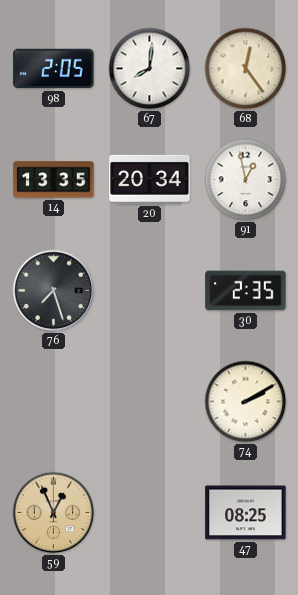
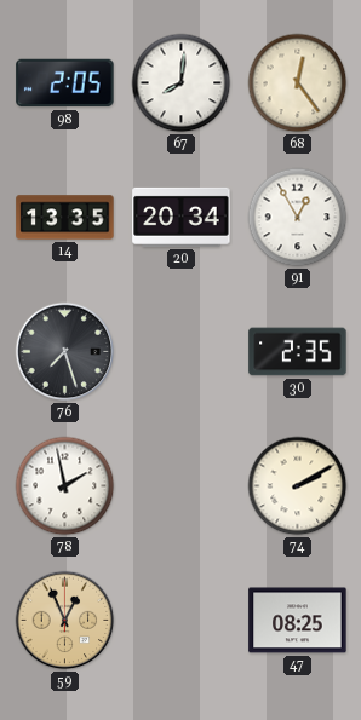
91: 12:58 -> 12:55
78: none -> 1:58
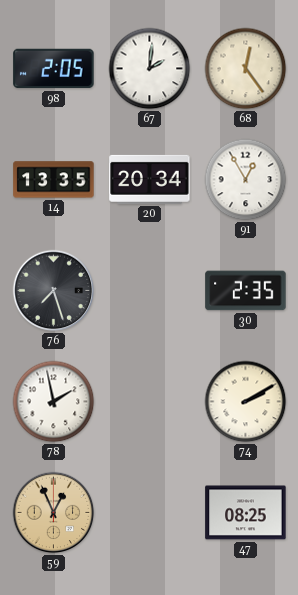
67: 8:01 -> 2:01
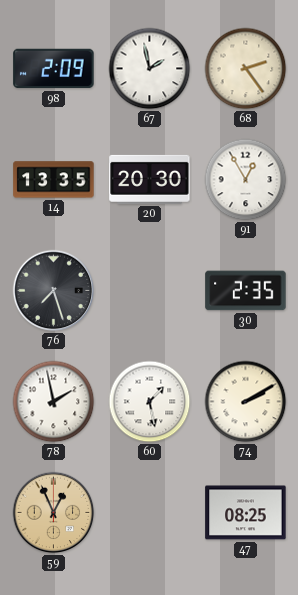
98: 2:05 -> 2:09
67: 2:01 -> 1:58
68: 12:24 -> 2:24
20: 20:34 -> 20:30
60: none -> 1:28
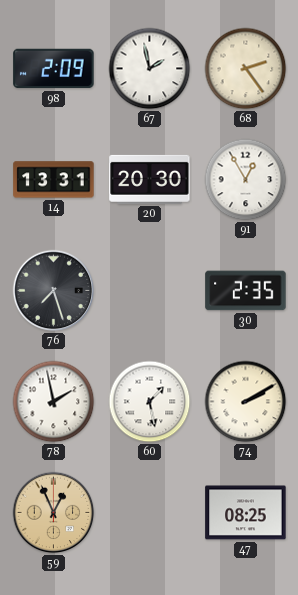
14: 13:35 -> 13:31
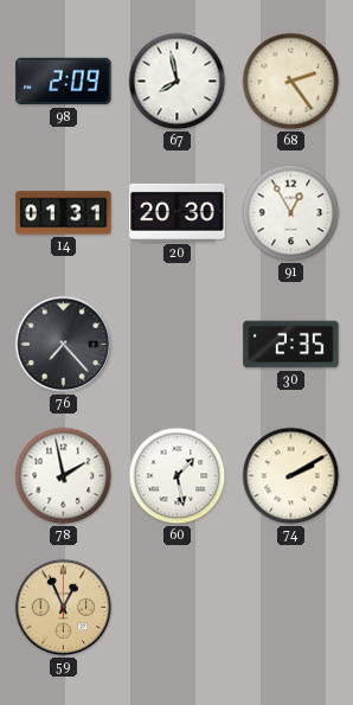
67: 1:58 -> 7:58
14: 13:31 -> 01:31
76: 7:27 -> 7:23
47: 08:25 -> none
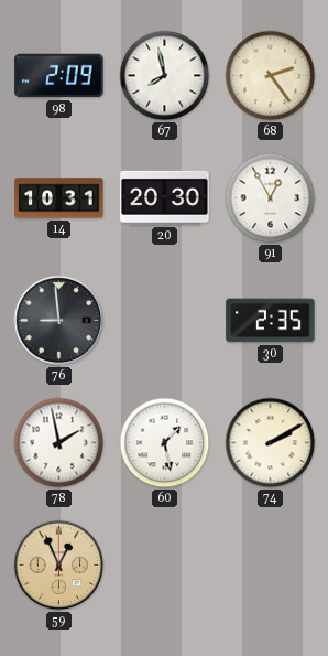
14: 01:31 -> 10:31
76: 7:23 -> 8:59
